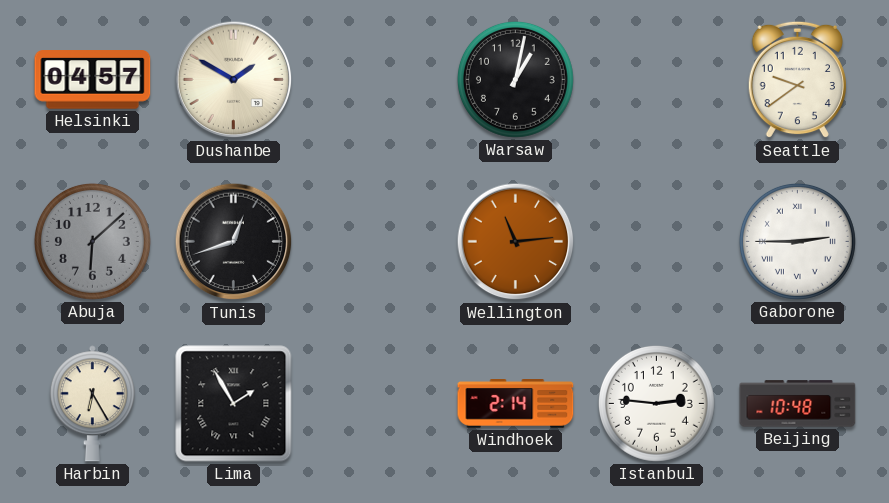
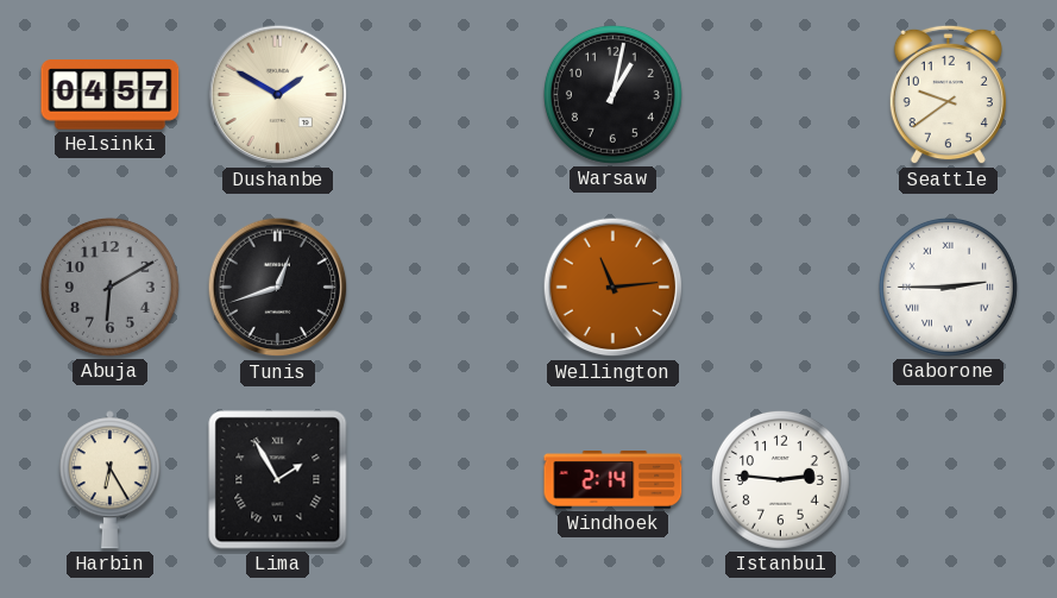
Abuja: 6:08 -> 6:10
Beijing: 10:48 -> none
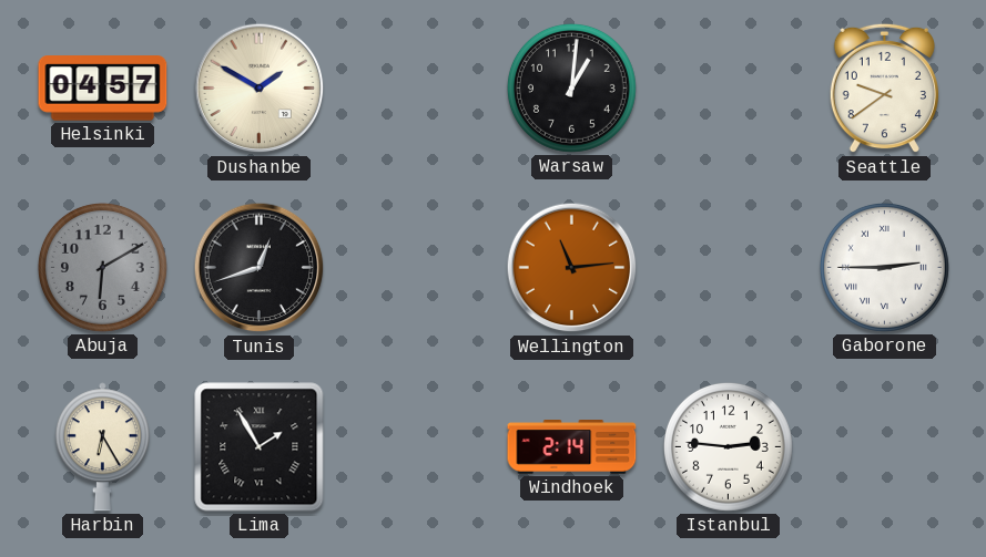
Warsaw: 1:02 -> 1:01
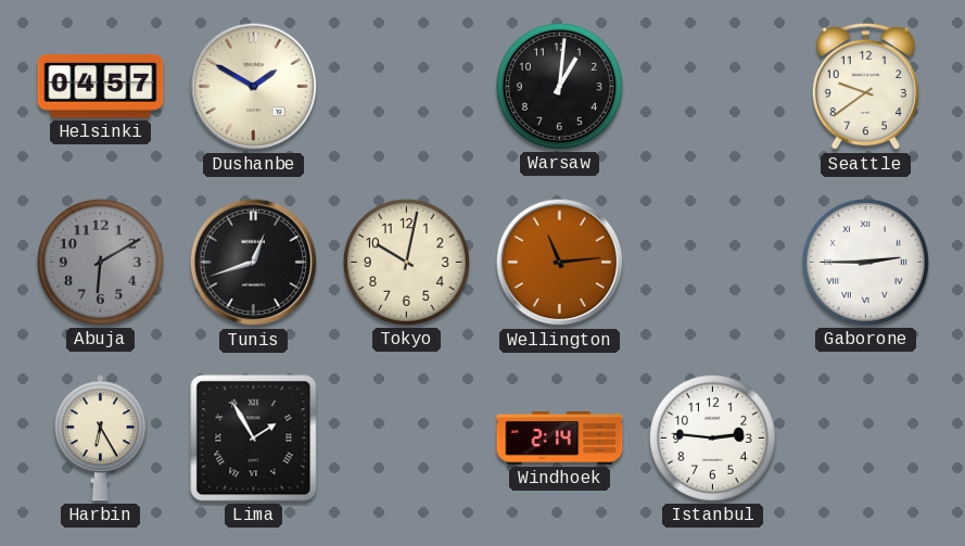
Tokyo: none -> 10:02
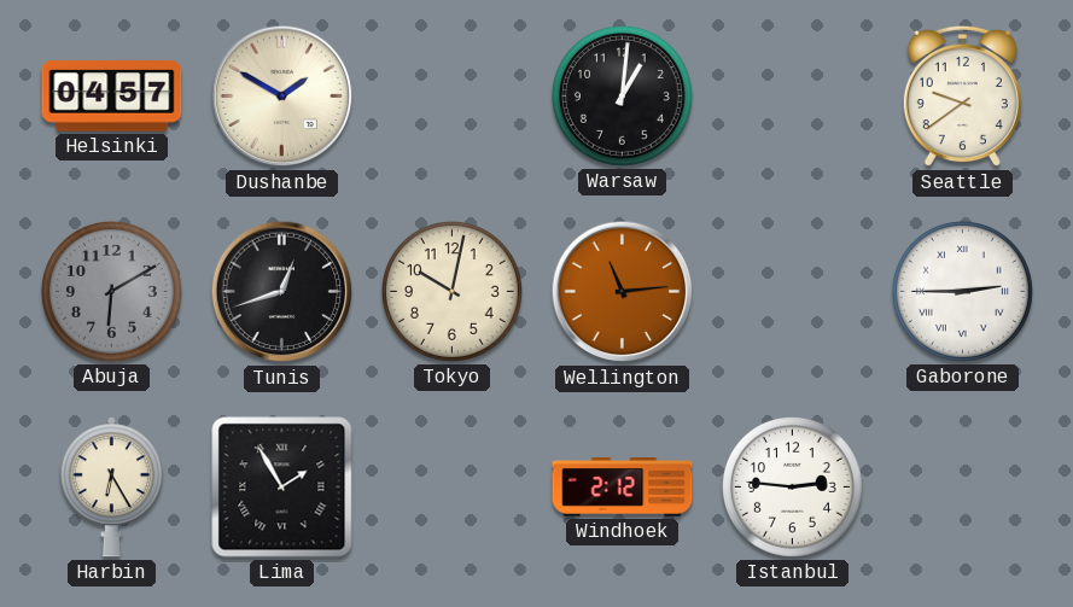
Windhoek: 2:14 -> 2:12
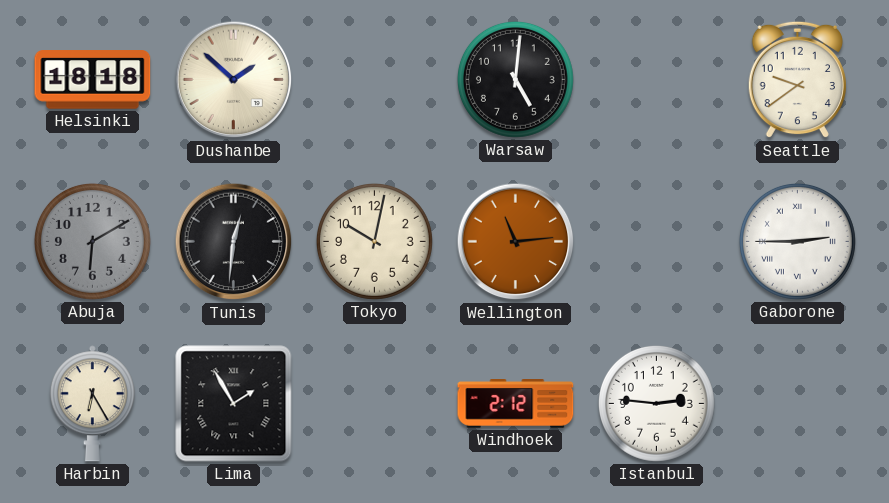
Helsinki: 04:57 -> 18:18
Dushanbe: 1:50 -> 1:52
Warsaw: 1:01 -> 5:01
Tunis: 12:42 -> 12:31
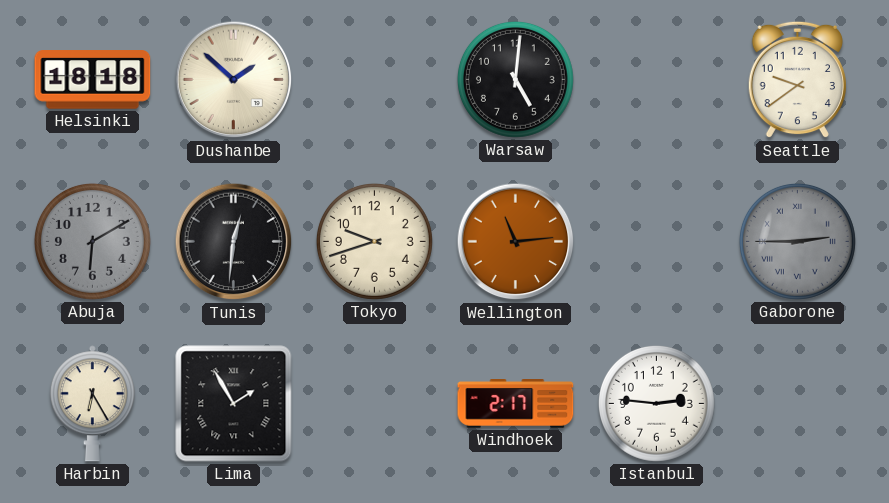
Tokyo: 10:02 -> 9:42
Gaborone dial: white -> grey
Windhoek: 2:12 -> 2:17
